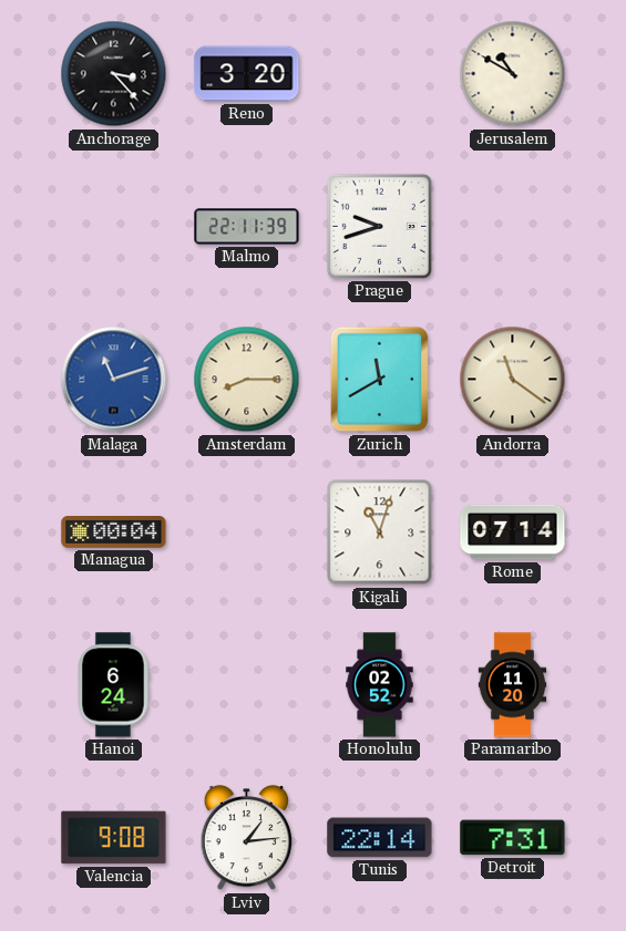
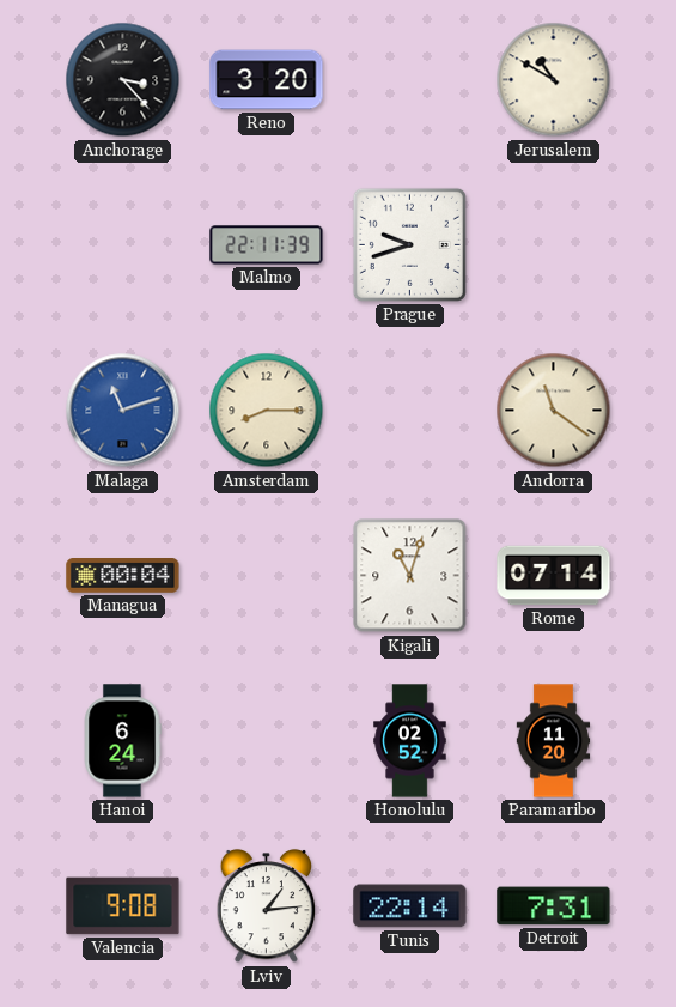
Zurich: 11:40 -> none
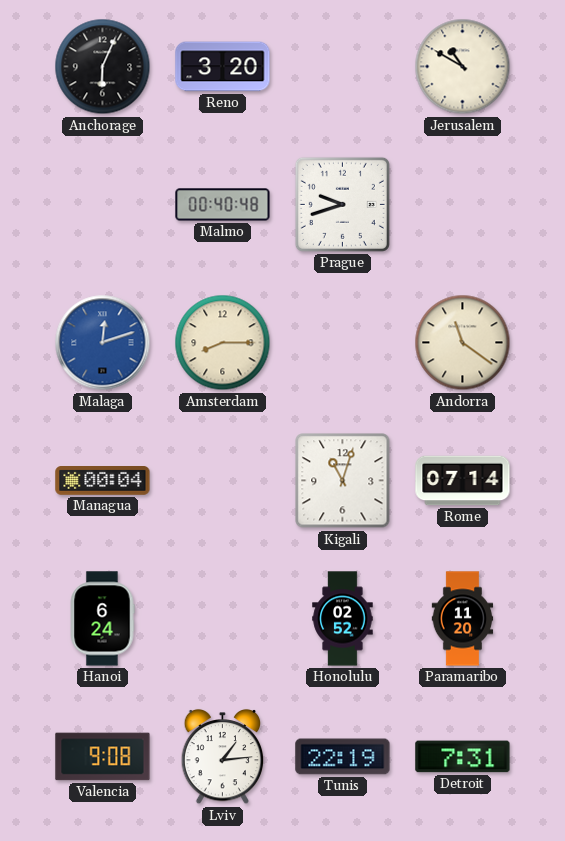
Anchorage: 3:23 -> 6:04
Malmo: 22:11 -> 00:40
Malaga: 11:12 -> 12:12
Tunis: 22:14 -> 22:19
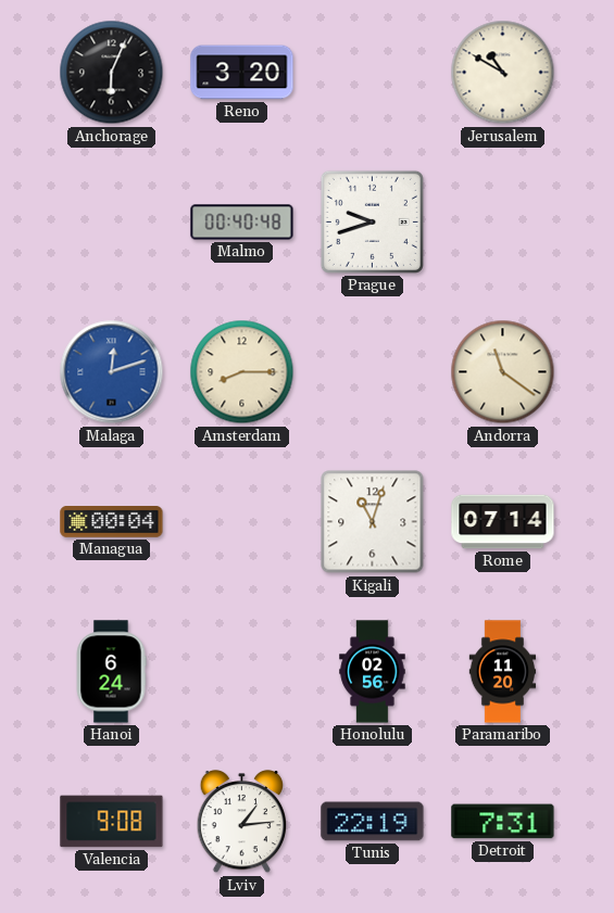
Honolulu: 02:52 -> 02:56
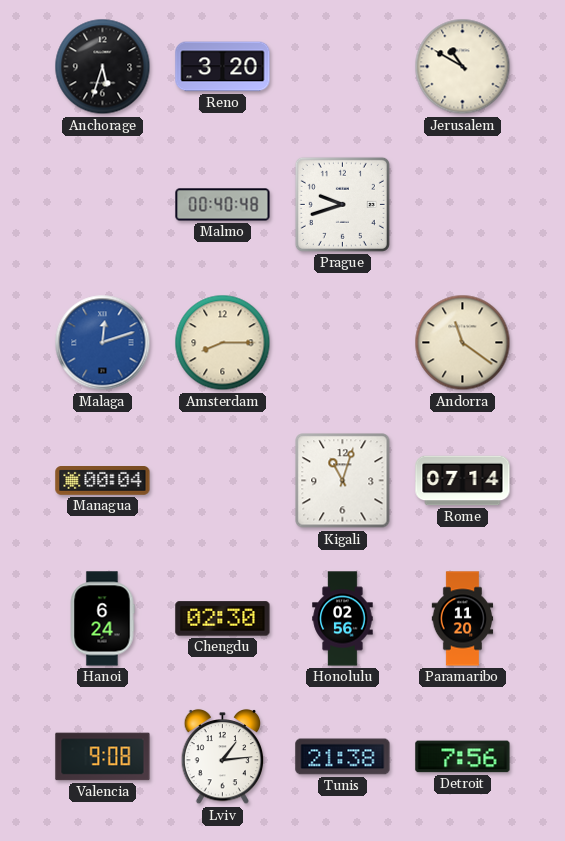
Anchorage: 6:04 -> 5:33
Chengdu: none -> 02:30
Tunis: 22:19 -> 21:38
Detroit: 7:31 -> 7:56
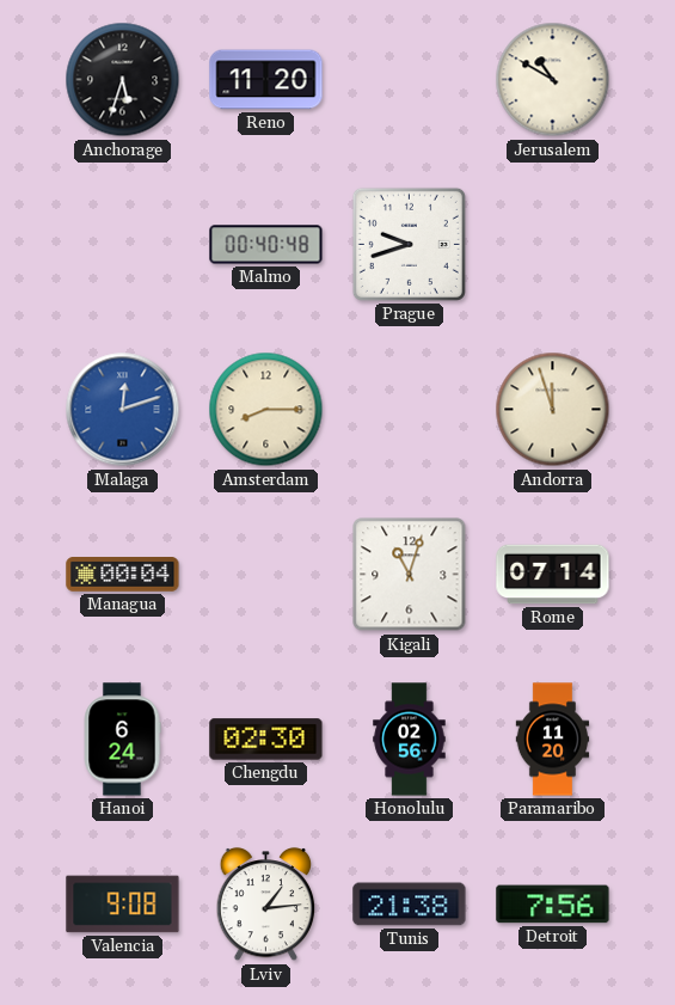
Reno: 3:20 -> 11:20
Andorra: 11:21 -> 11:57
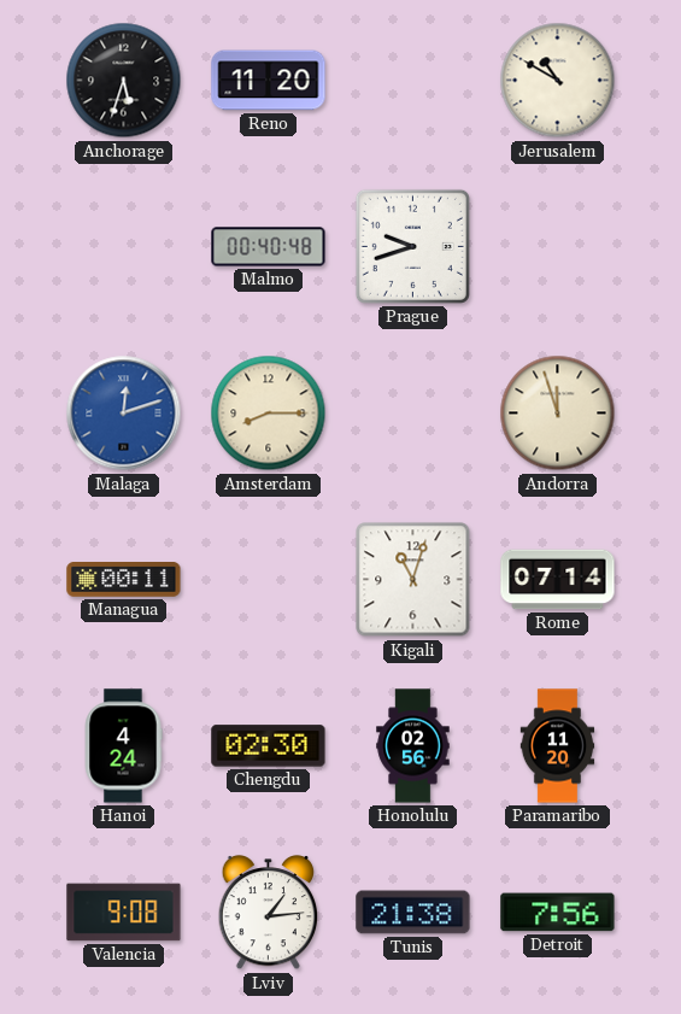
Managua: 00:04 -> 00:11
Hanoi: 6:24 -> 4:24
